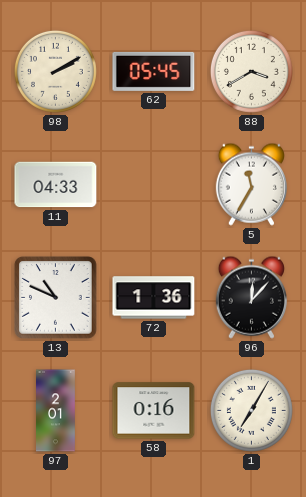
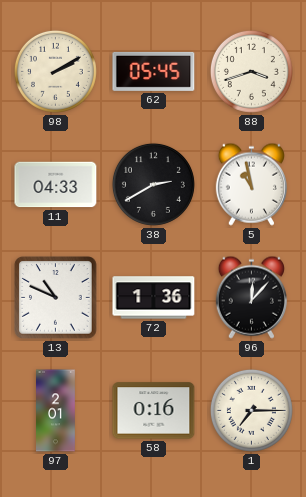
88: 3:40 -> 3:42
38: none -> 2:40
5: 11:35 -> 10:58
1: 7:05 -> 7:15
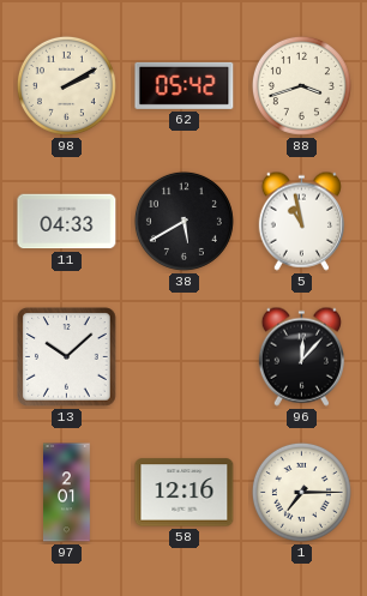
62: 05:45 -> 05:42
38: 2:40 -> 5:40
13: 10:49 -> 10:08
72: 1:36 -> none
58: 0:16 -> 12:16
